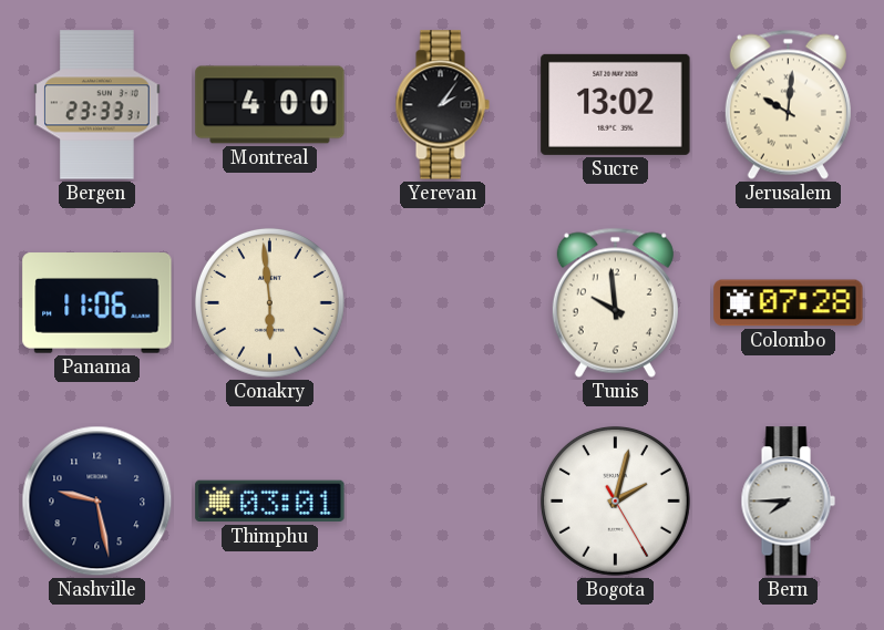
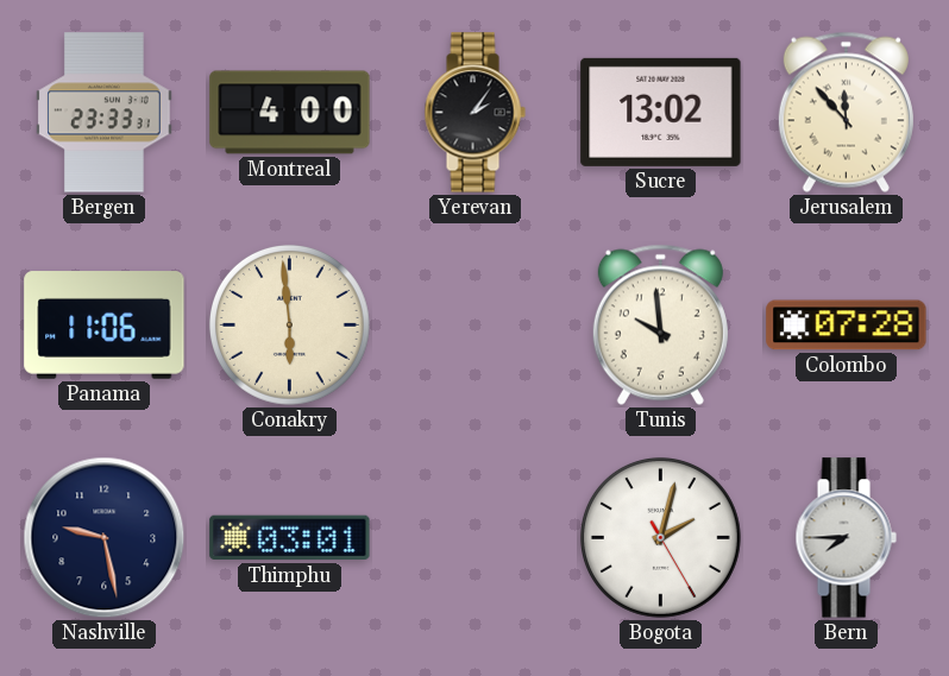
Jerusalem: 10:01 -> 11:53
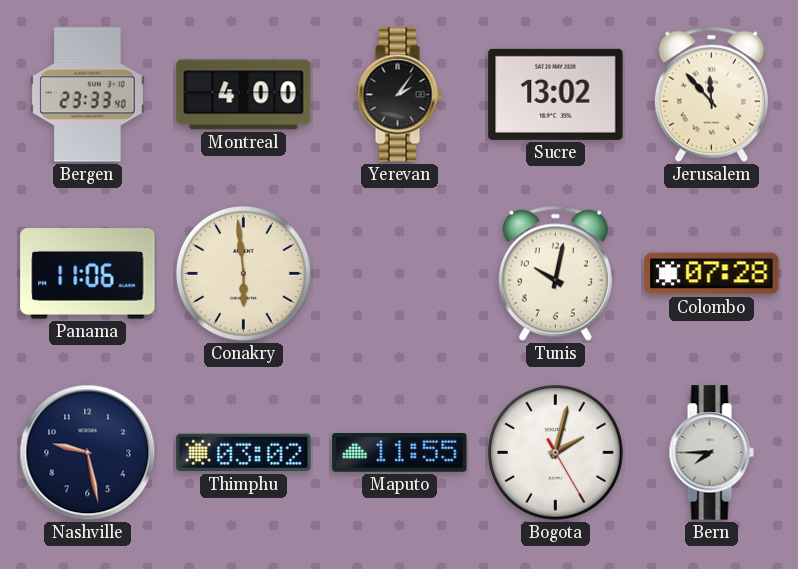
Bergen: 23:33:31 -> 23:33:40
Tunis: 9:59 -> 10:02
Thimphu: 03:01 -> 03:02
Maputo: none -> 11:55
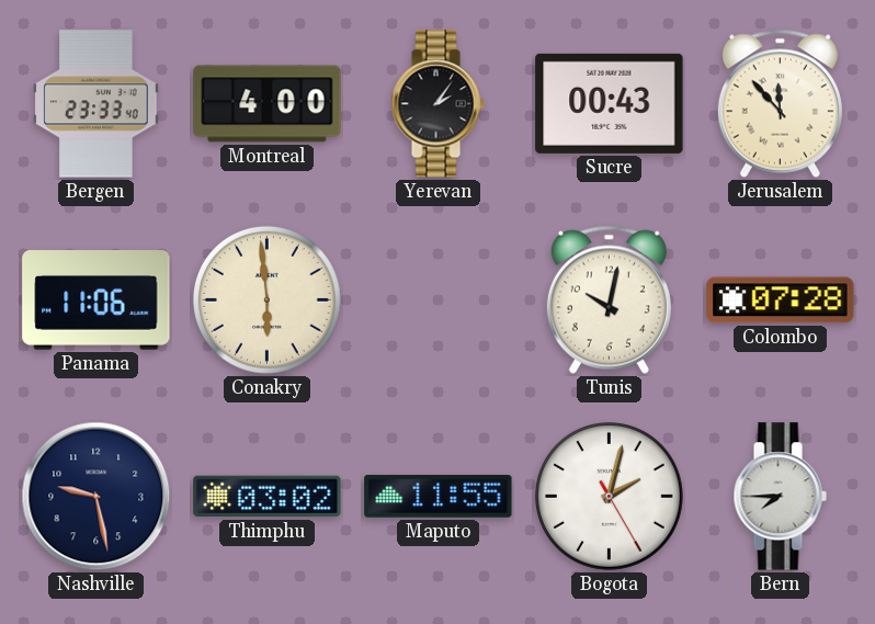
Sucre: 13:02 -> 00:43
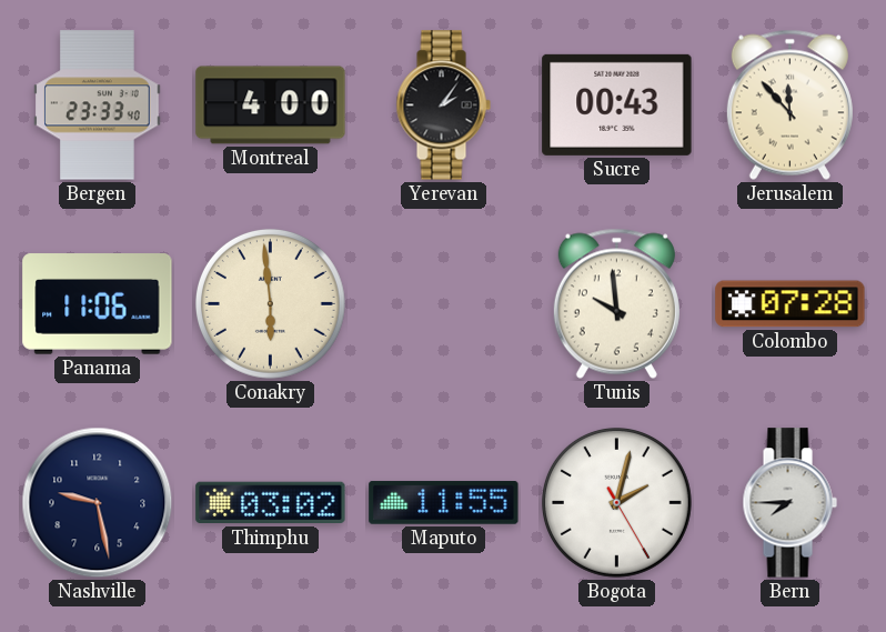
Tunis: 10:02 -> 9:59
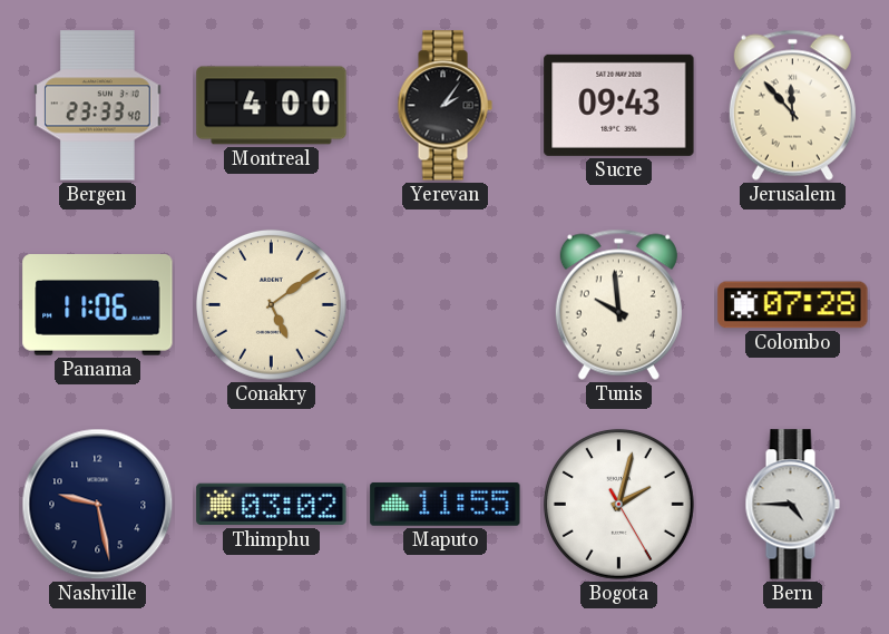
Sucre: 00:43 -> 09:43
Conakry: 5:59 -> 5:09
Bern: 7:45 -> 4:45
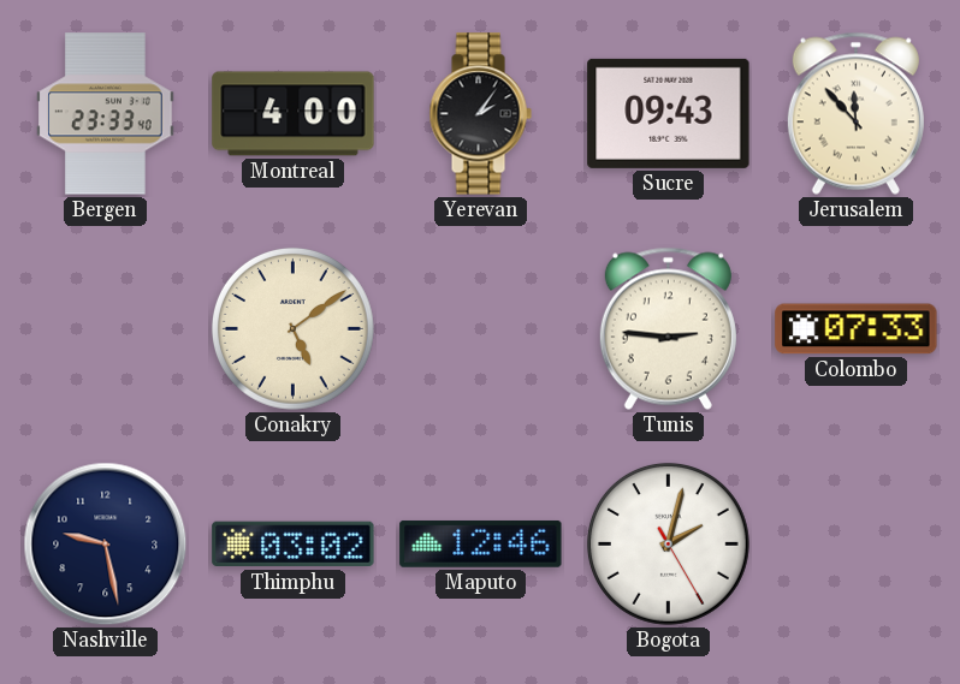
Panama: 11:06 -> none
Tunis: 9:59 -> 2:46
Colombo: 07:28 -> 07:33
Maputo: 11:55 -> 12:46
Bern: 4:45 -> none
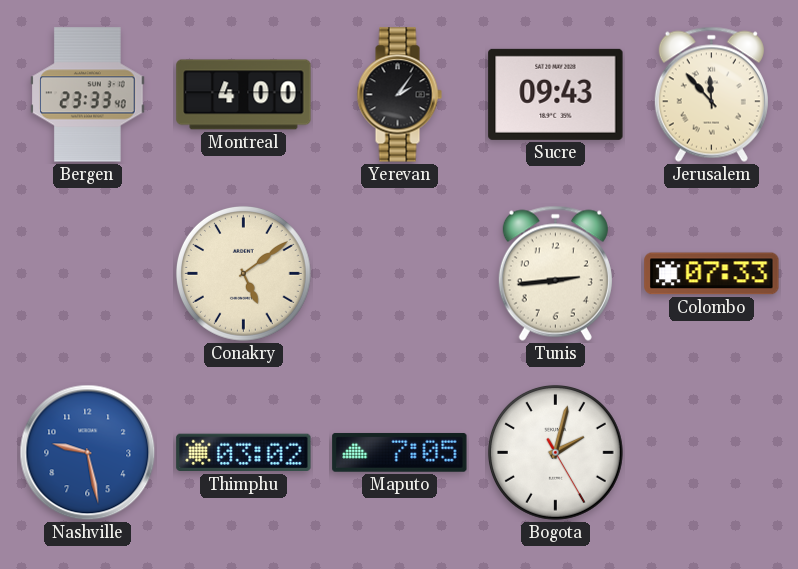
Tunis: 2:46 -> 2:44
Nashville dial: navy -> blue
Maputo: 12:46 -> 7:05
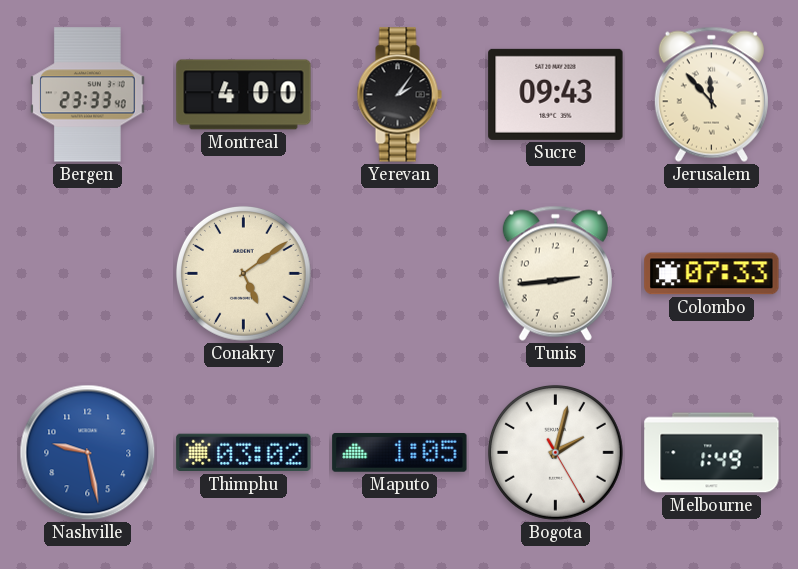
Maputo: 7:05 -> 1:05
Melbourne: none -> 1:49
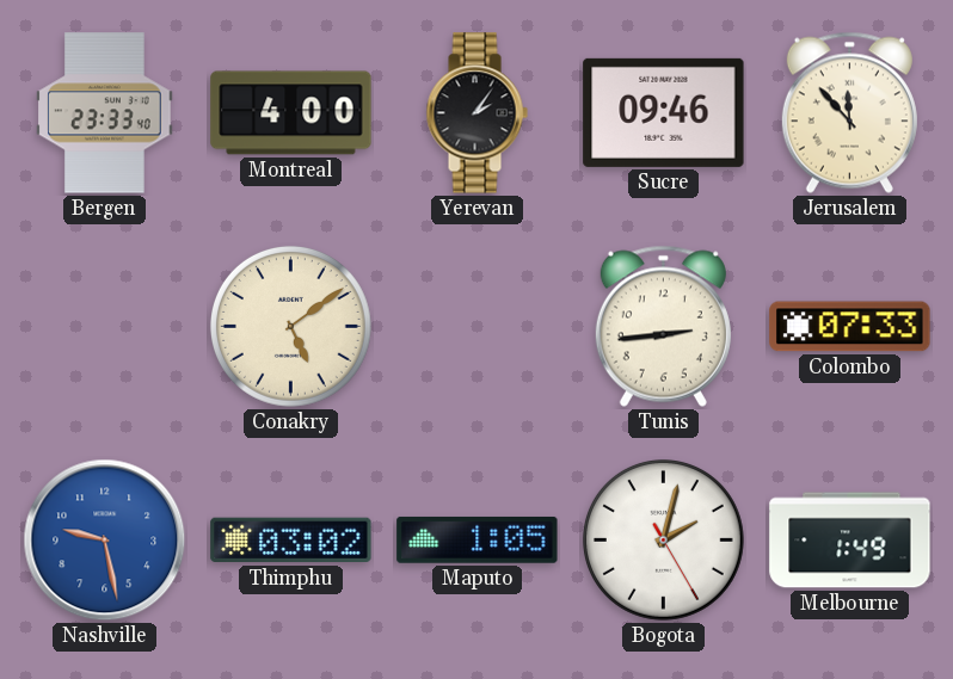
Sucre: 09:43 -> 09:46
